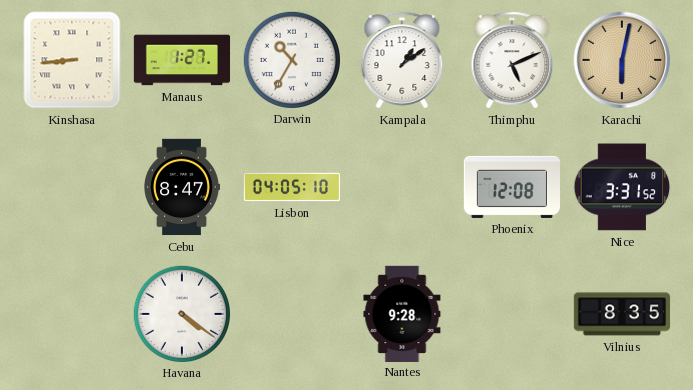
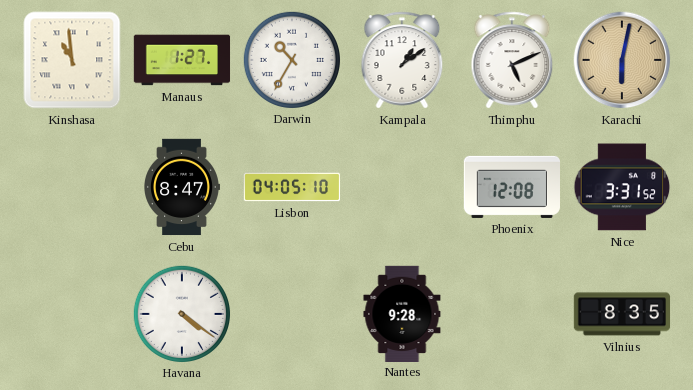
Kinshasa: 8:44 -> 10:59
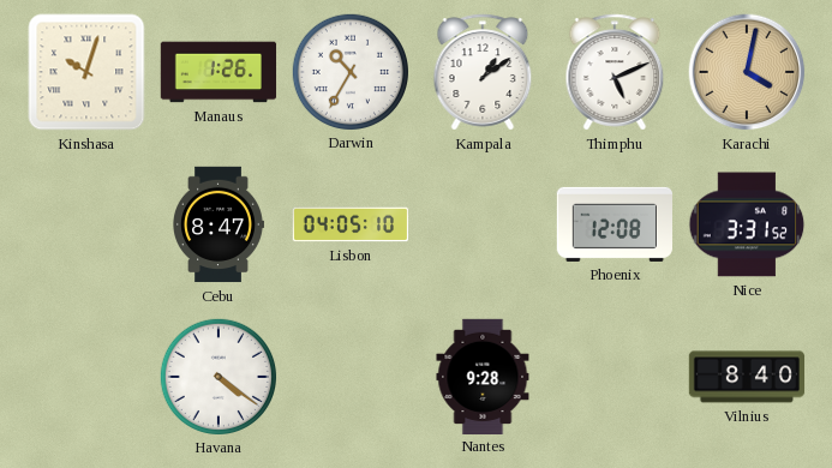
Kinshasa: 10:59 -> 10:03
Manaus: 1:27 -> 1:26
Karachi: 6:02 -> 4:02
Vilnius: 8:35 -> 8:40
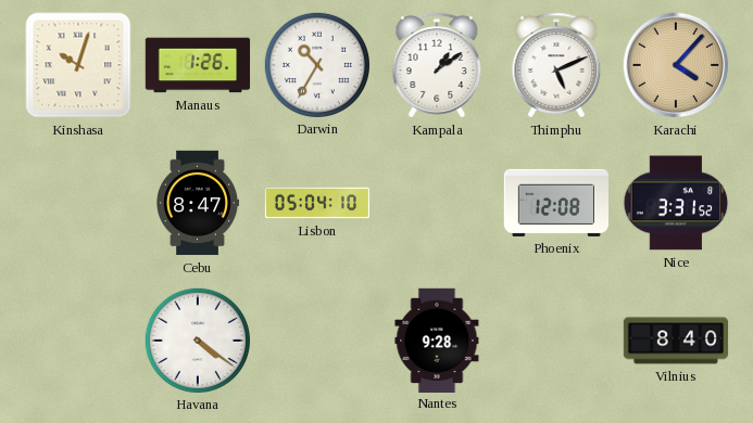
Karachi: 4:02 -> 4:07
Lisbon: 04:05 -> 05:04
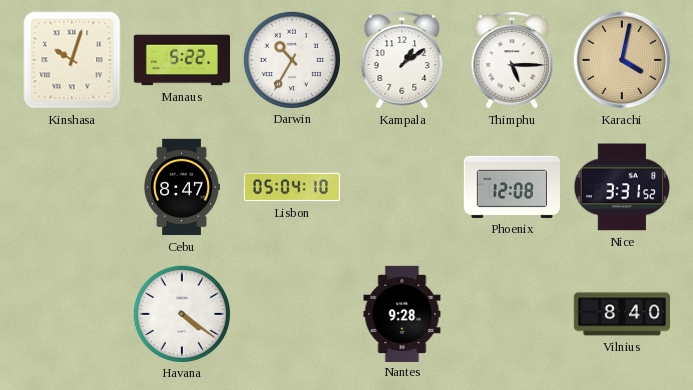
Manaus: 1:26 -> 5:22
Thimphu: 5:11 -> 5:15
Karachi: 4:07 -> 4:02
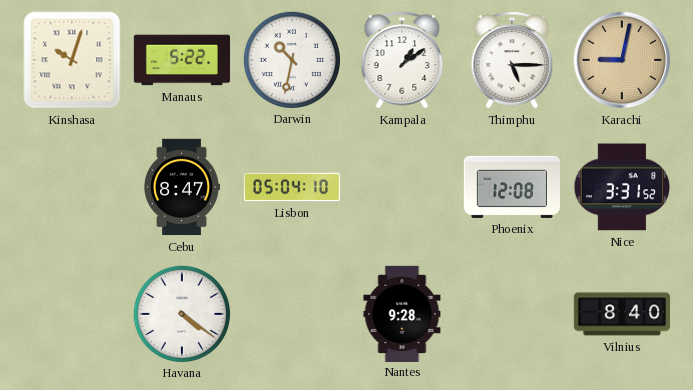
Darwin: 10:35 -> 10:32
Karachi: 4:02 -> 9:02
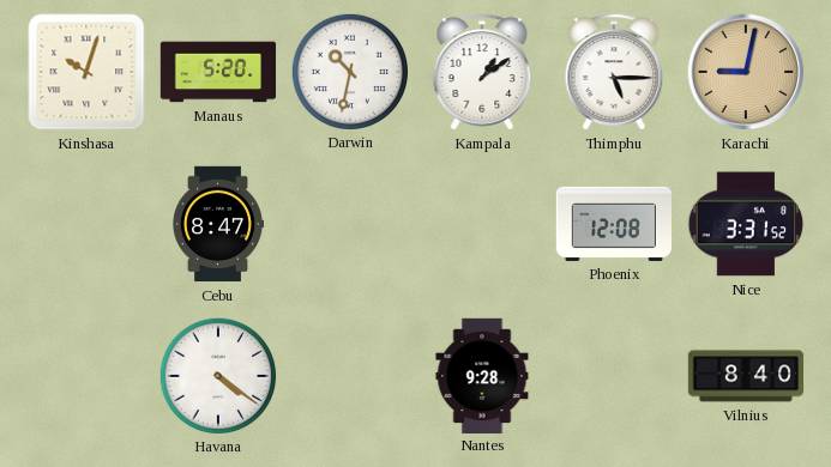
Manaus: 5:22 -> 5:20
Lisbon: 05:04 -> none
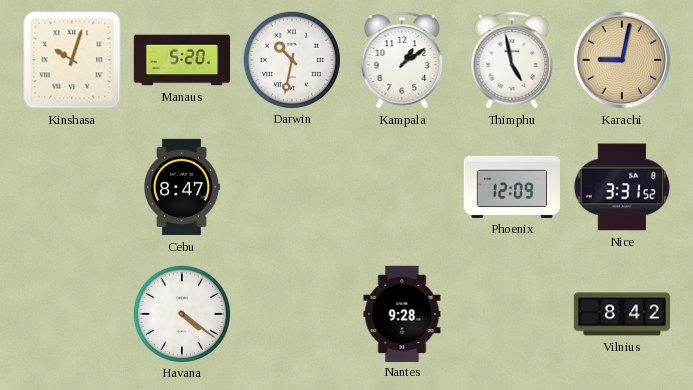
Thimphu: 5:15 -> 4:58
Phoenix: 12:08 -> 12:09
Vilnius: 8:40 -> 8:42
